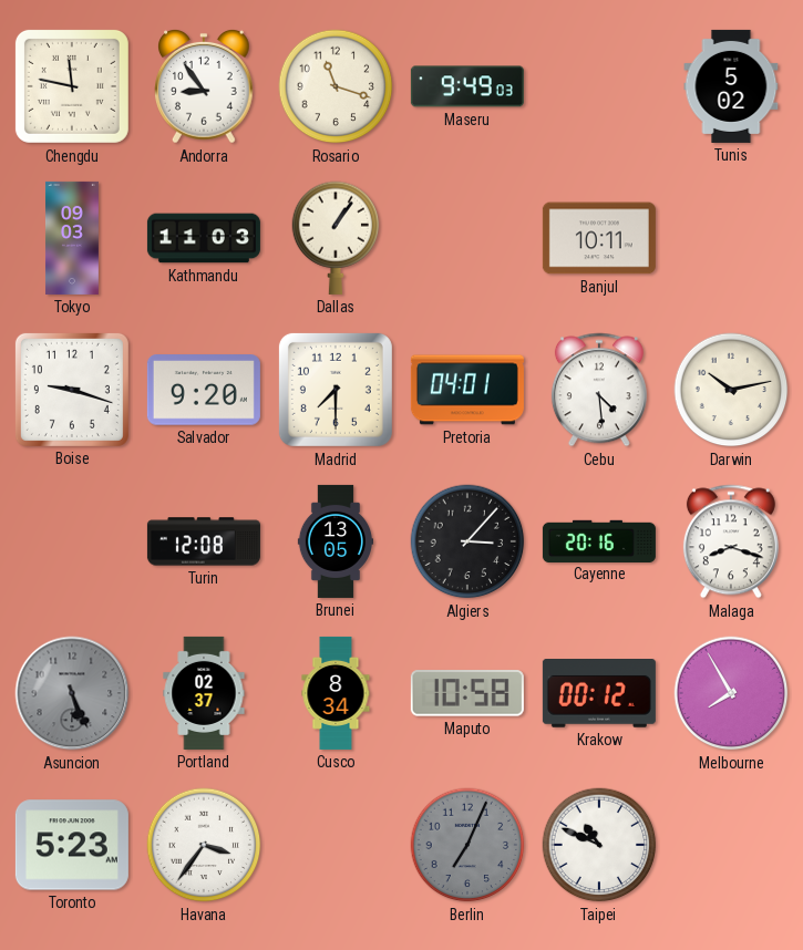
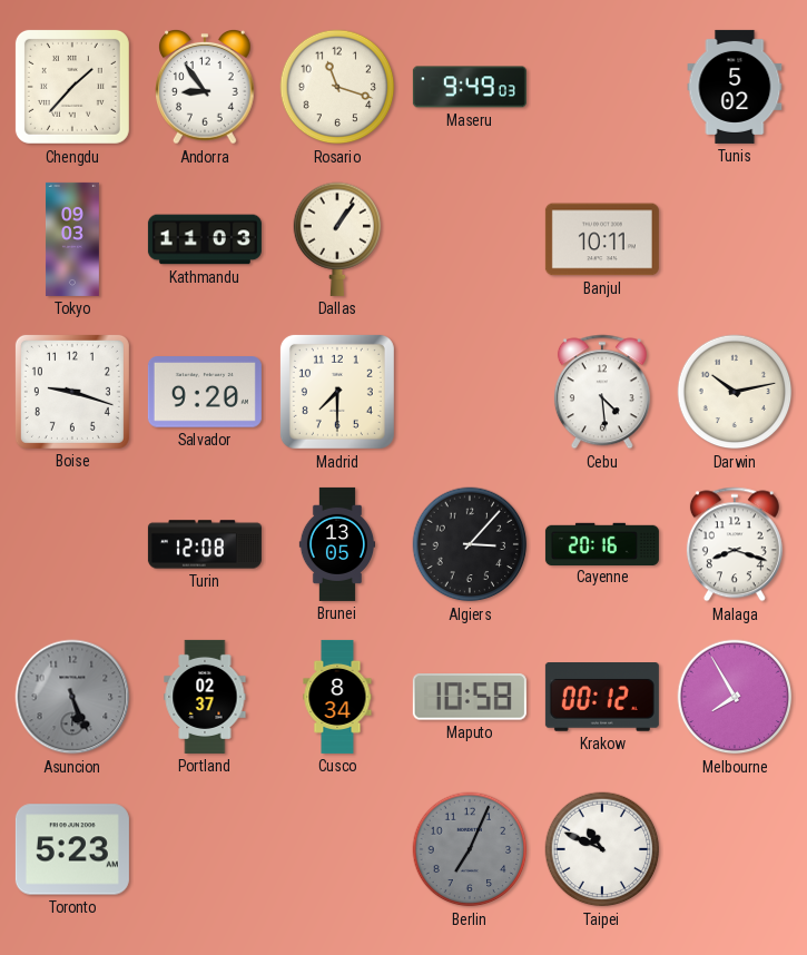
Chengdu: 11:47 -> 1:37
Pretoria: 04:01 -> none
Havana: 3:36 -> none
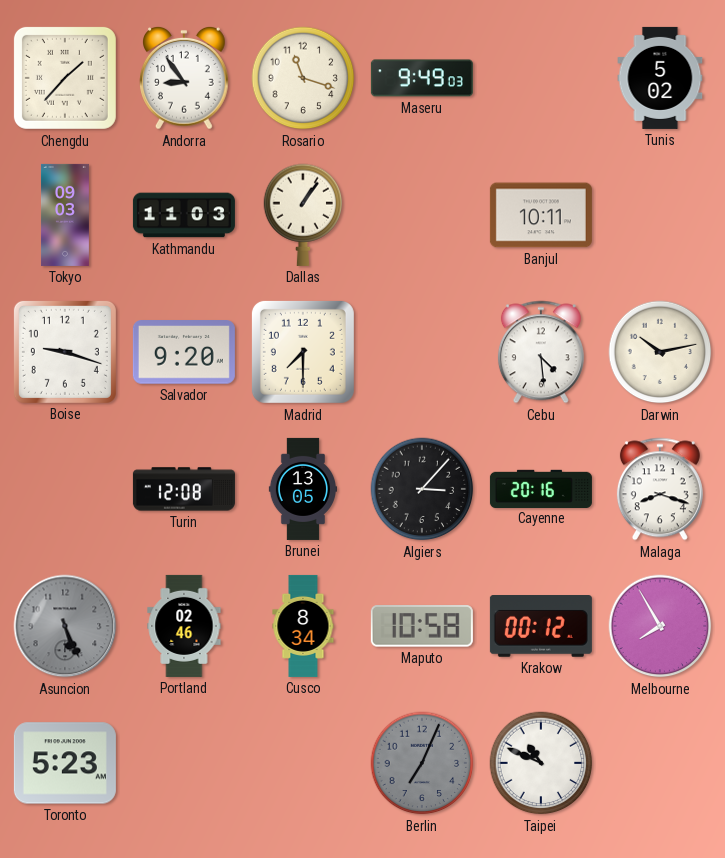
Portland: 02:37 -> 02:46
